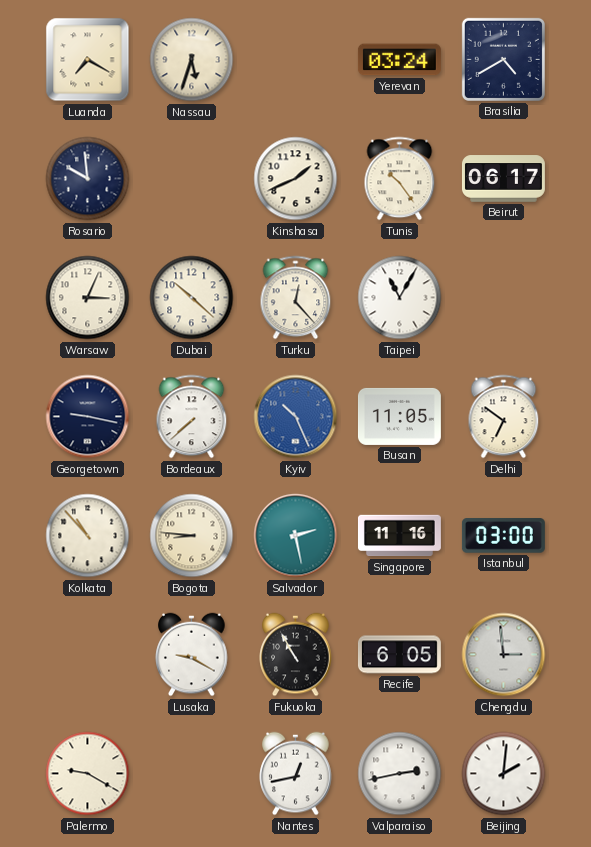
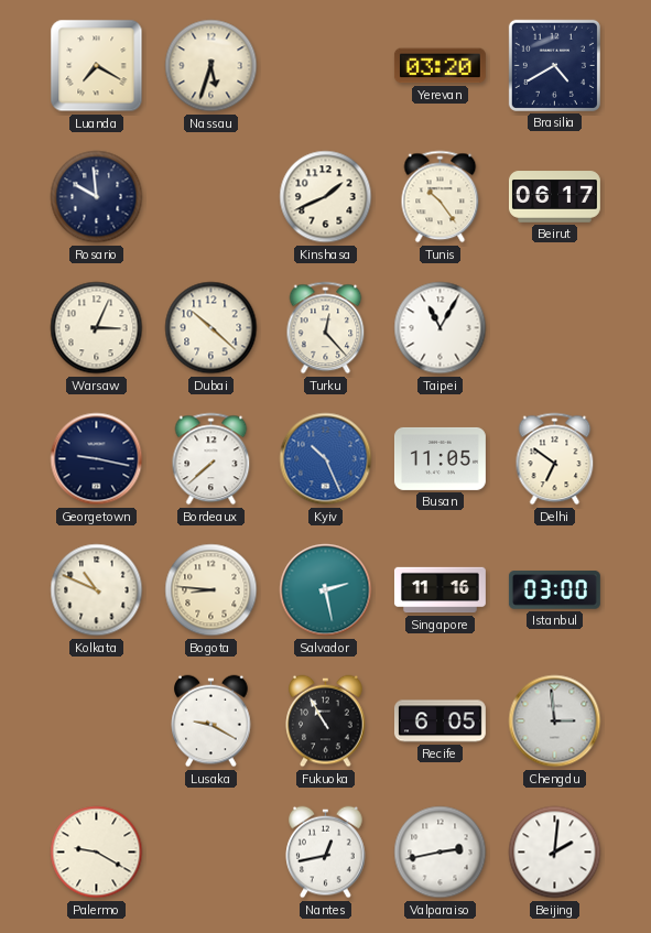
Yerevan: 03:24 -> 03:20
Kolkata: 10:53 -> 10:49
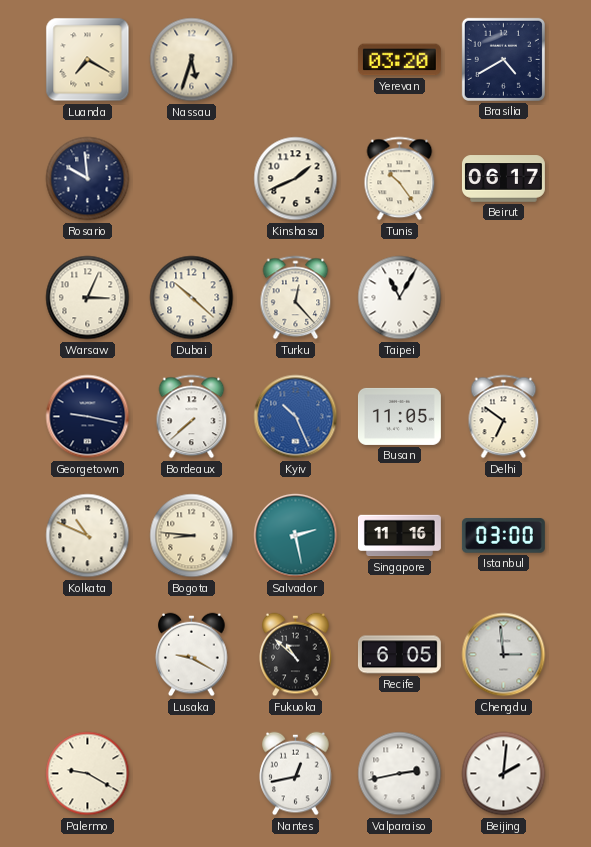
Fukuoka: 10:55 -> 10:52
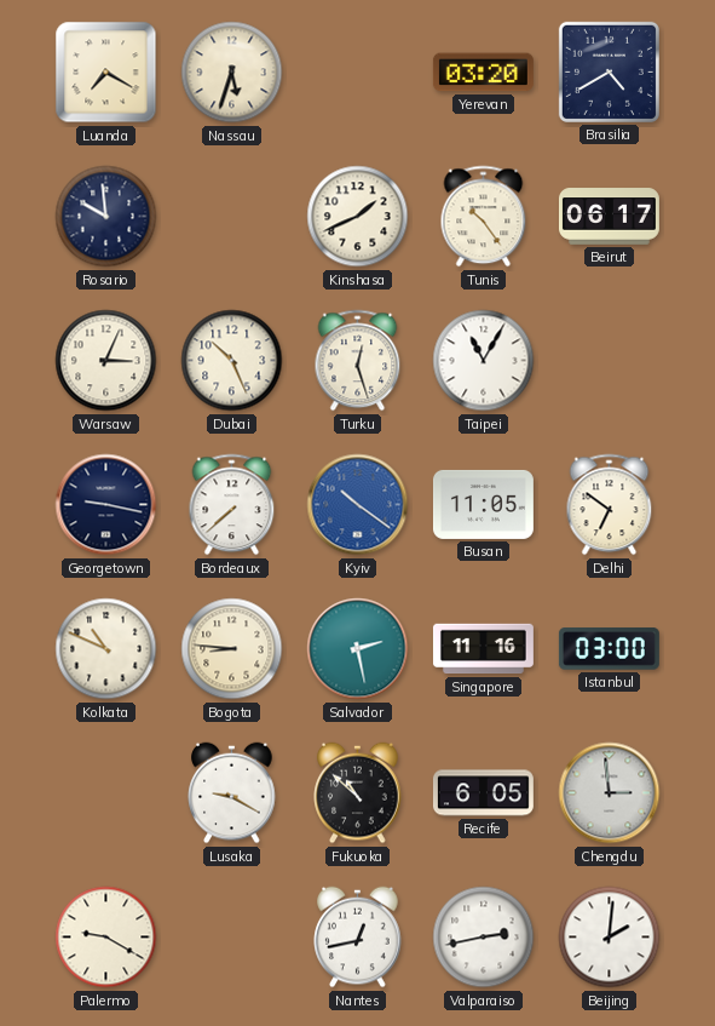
Dubai: 10:22 -> 10:26
Turku: 12:23 -> 12:27
Kyiv: 10:26 -> 10:21
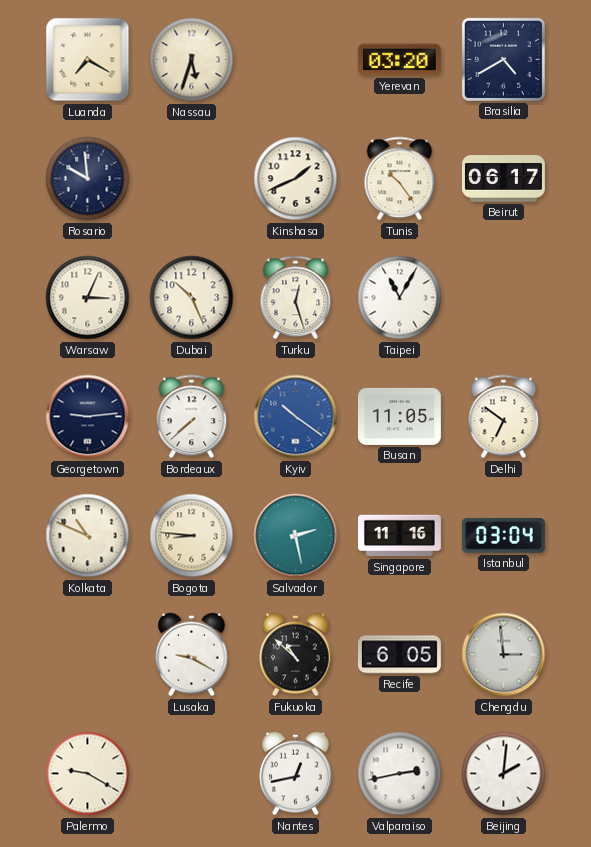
Georgetown: 9:17 -> 9:14
Istanbul: 03:00 -> 03:04
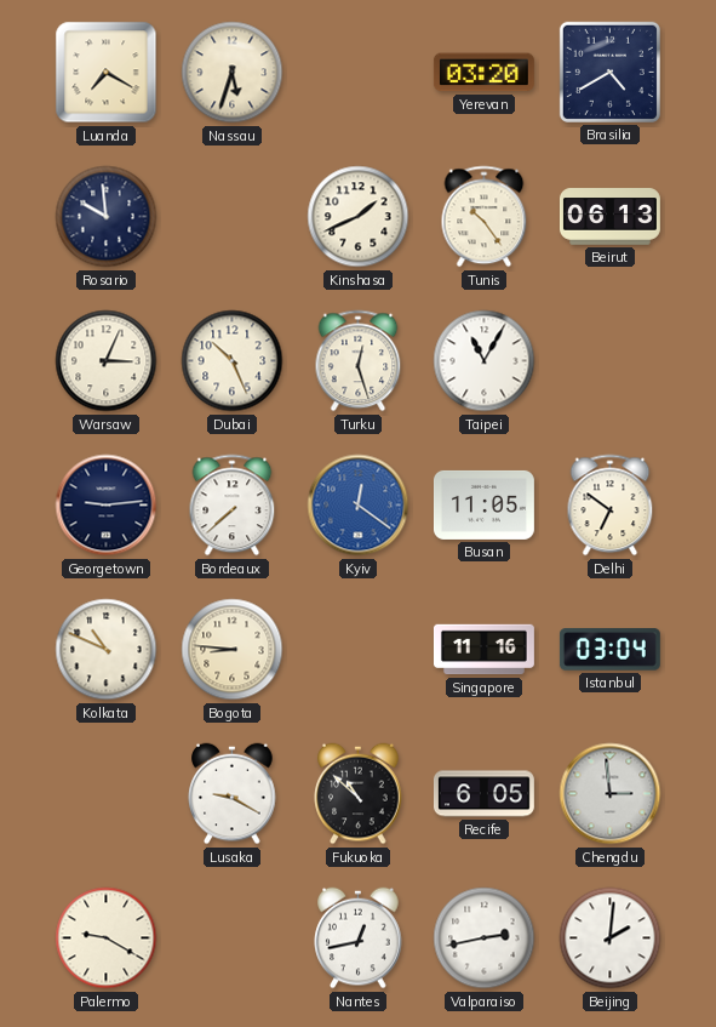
Beirut: 06:17 -> 06:13
Kyiv: 10:21 -> 12:21
Salvador: 2:28 -> none
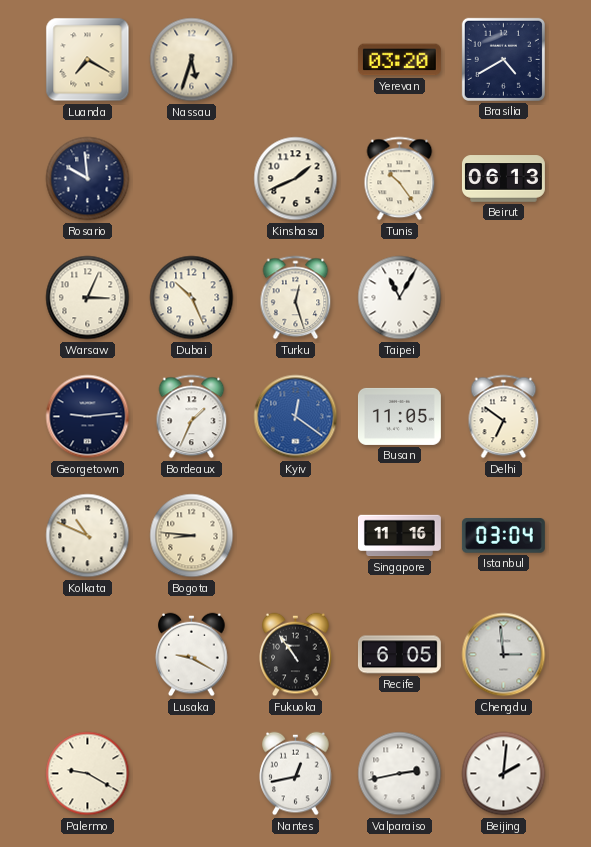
Bordeaux: 7:38 -> 1:34
Fukuoka: 10:52 -> 10:54
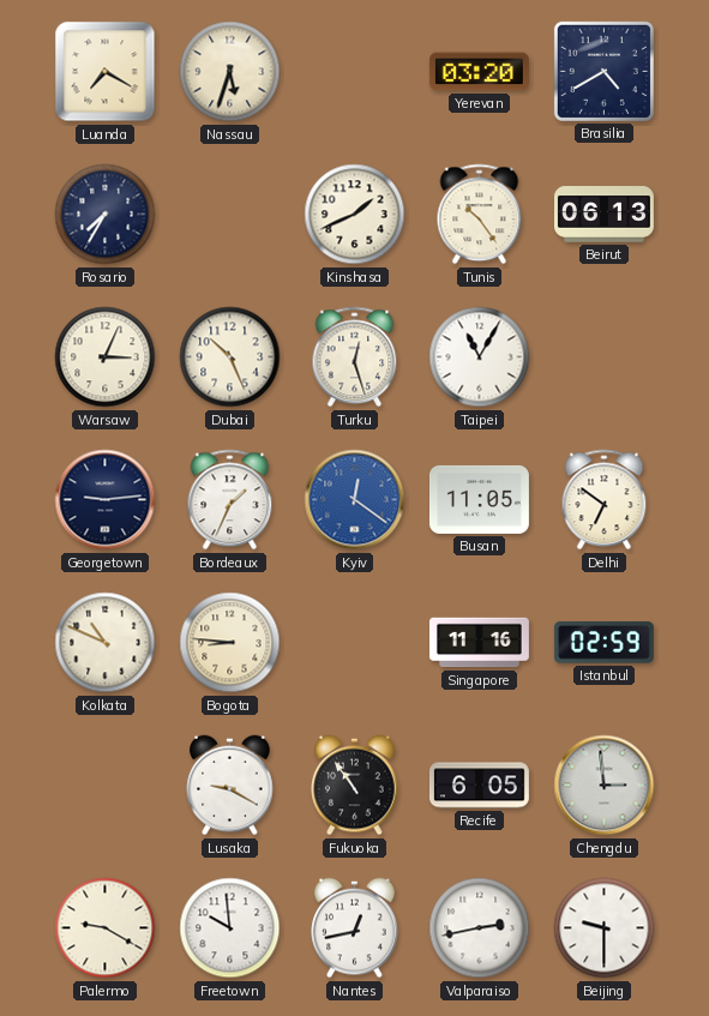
Rosario: 9:59 -> 7:35
Istanbul: 03:04 -> 02:59
Freetown: none -> 9:59
Beijing: 2:01 -> 9:30
